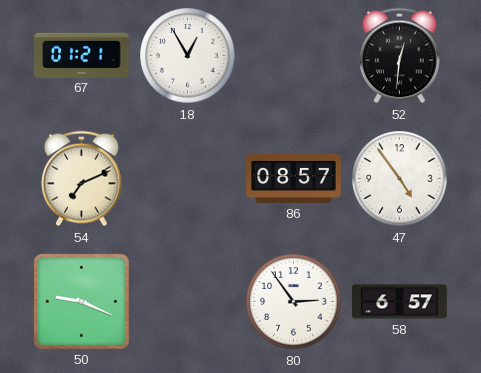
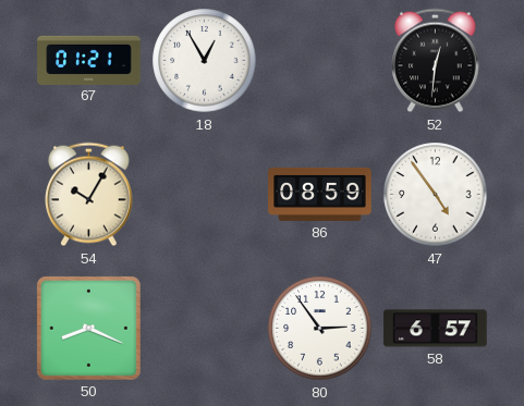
54: 7:11 -> 10:05
86: 08:57 -> 08:59
50: 9:19 -> 8:19
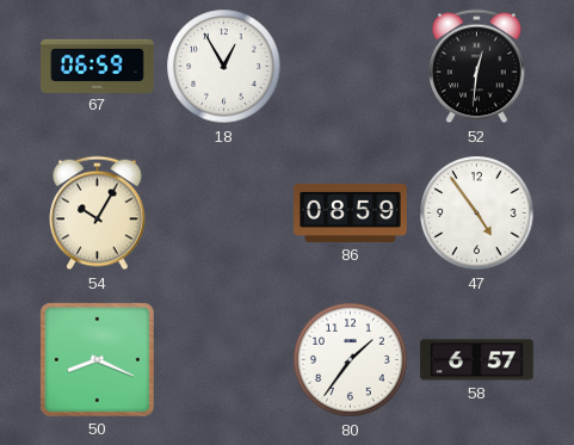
67: 01:21 -> 06:59
80: 2:54 -> 1:36
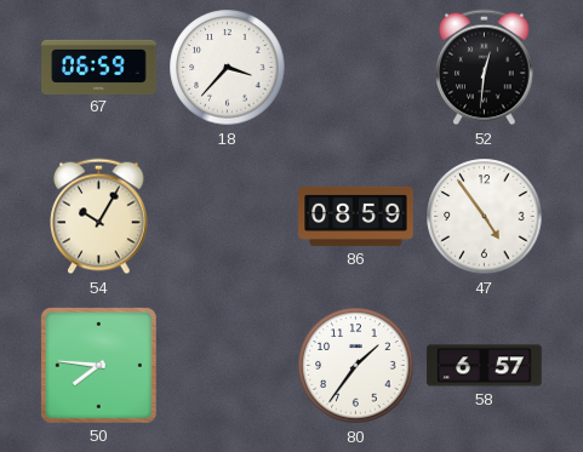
18: 12:55 -> 3:37
50: 8:19 -> 7:46
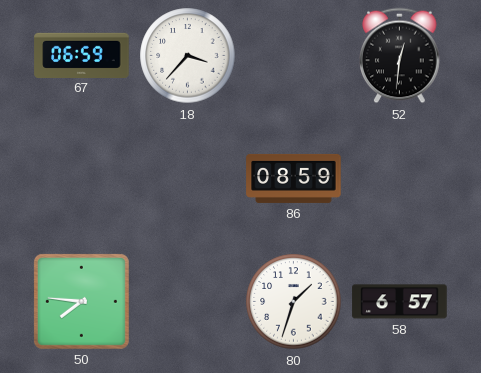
54: 10:05 -> none
47: 4:54 -> none
80: 1:36 -> 1:33
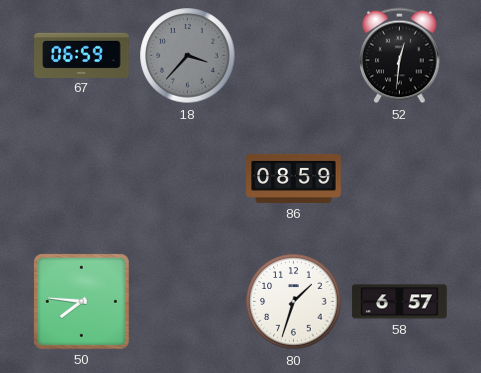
18 dial: white -> grey
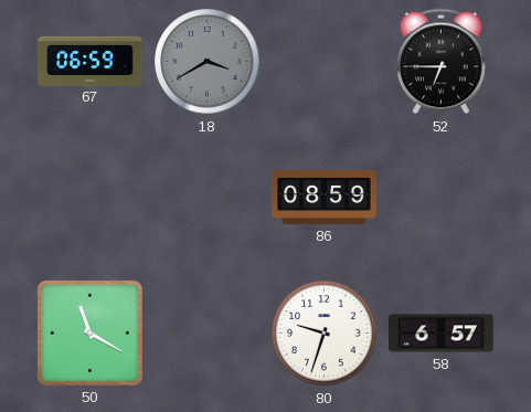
18: 3:37 -> 3:40
52: 12:31 -> 6:45
50: 7:46 -> 11:20
80: 1:33 -> 9:33
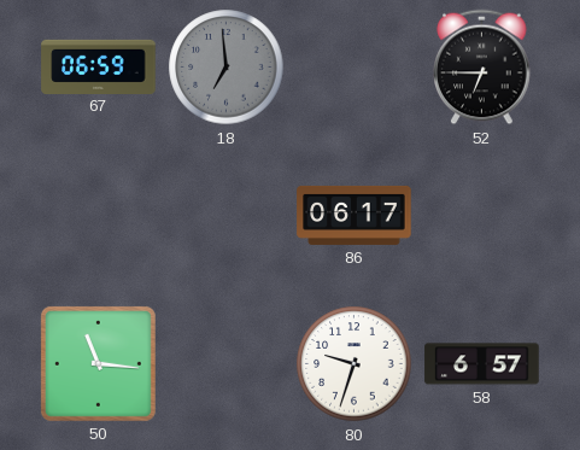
18: 3:40 -> 6:59
86: 08:59 -> 06:17
50: 11:20 -> 11:16
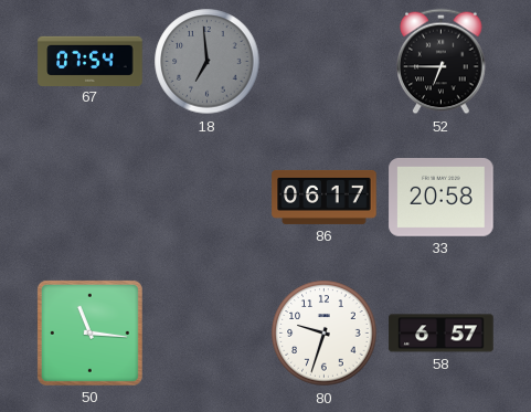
67: 06:59 -> 07:54
33: none -> 20:58
